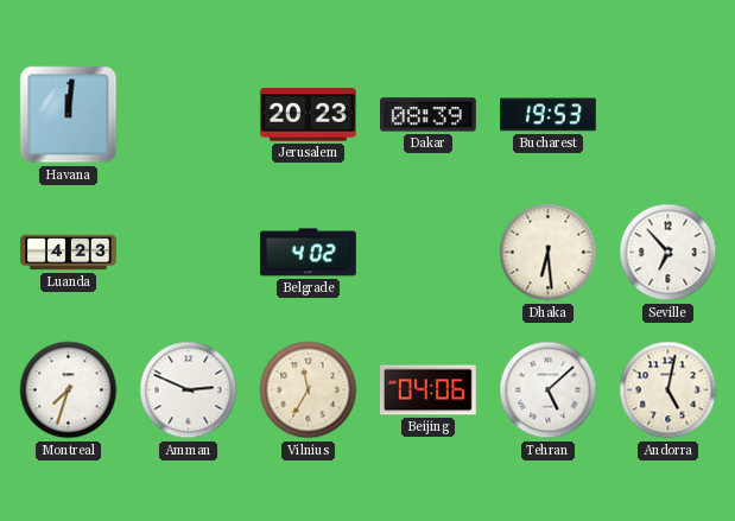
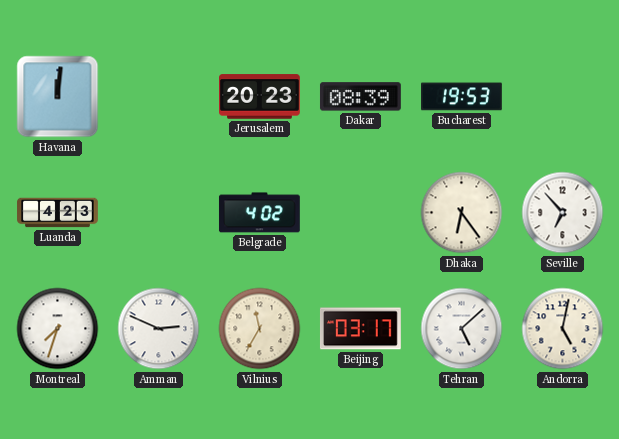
Dhaka: 6:29 -> 6:24
Beijing: 04:06 -> 03:17
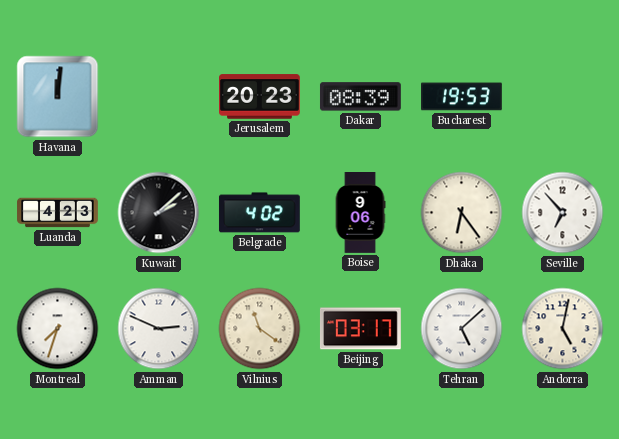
Kuwait: none -> 2:08
Boise: none -> 9:06
Vilnius: 11:35 -> 11:21
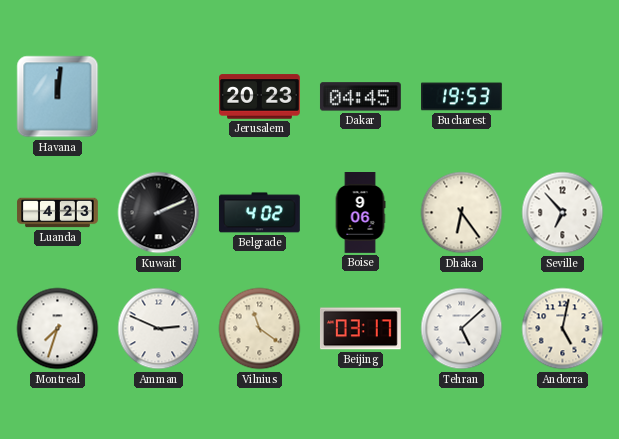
Dakar: 08:39 -> 04:45
Kuwait: 2:08 -> 2:11
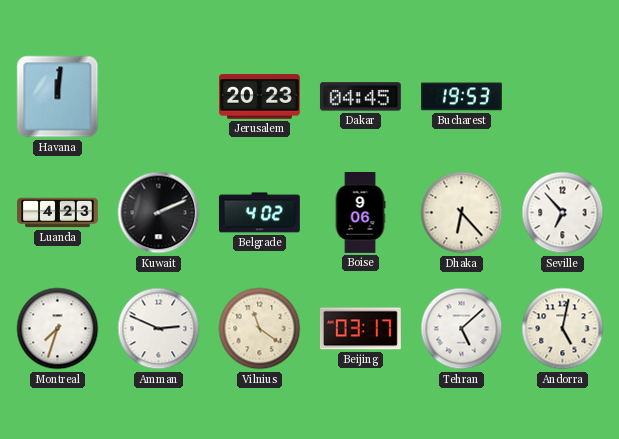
Dhaka: 6:24 -> 6:23
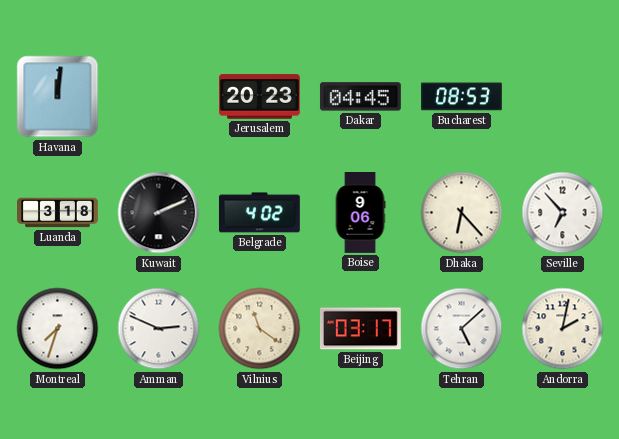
Bucharest: 19:53 -> 08:53
Luanda: 4:23 -> 3:18
Andorra: 5:02 -> 2:02
